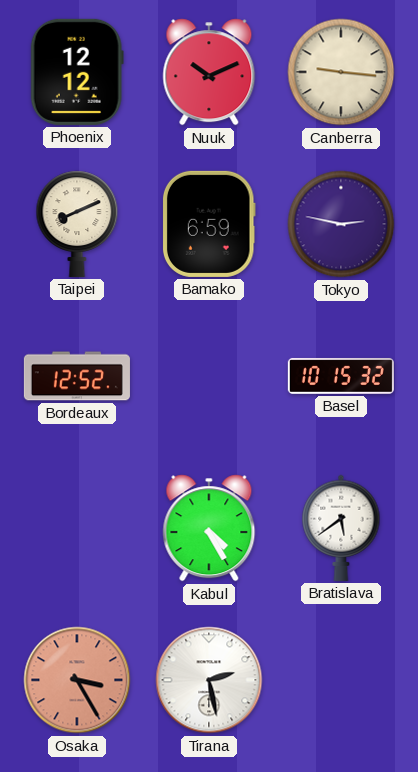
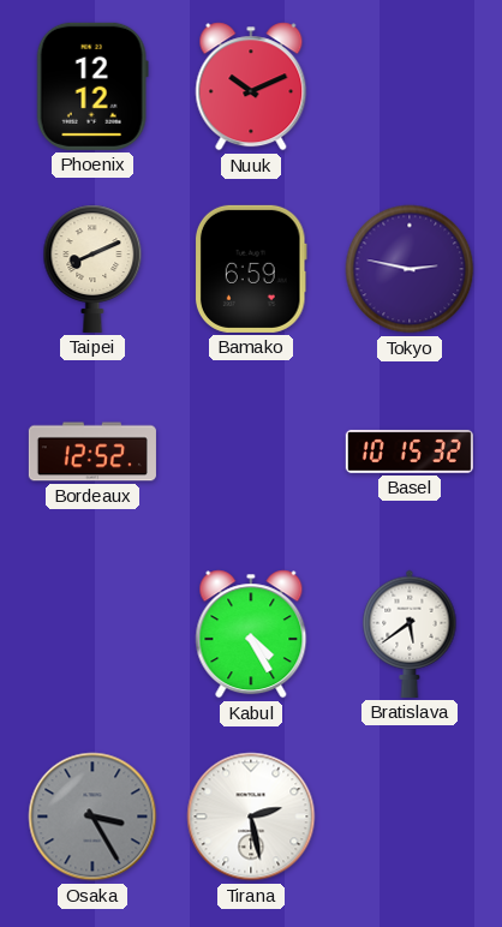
Canberra: 9:16 -> none
Osaka dial: salmon -> grey
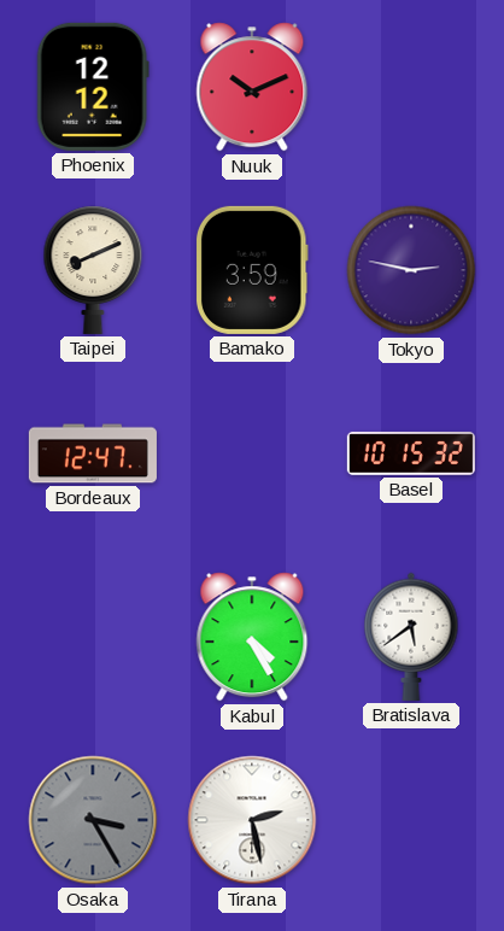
Bamako: 6:59 -> 3:59
Bordeaux: 12:52 -> 12:47
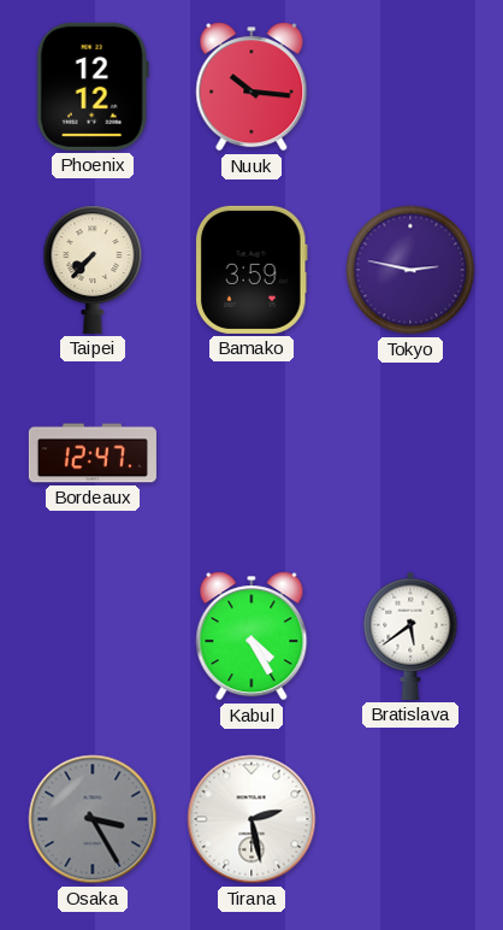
Nuuk: 10:11 -> 10:16
Taipei: 8:11 -> 7:37
Basel: 10:15 -> none
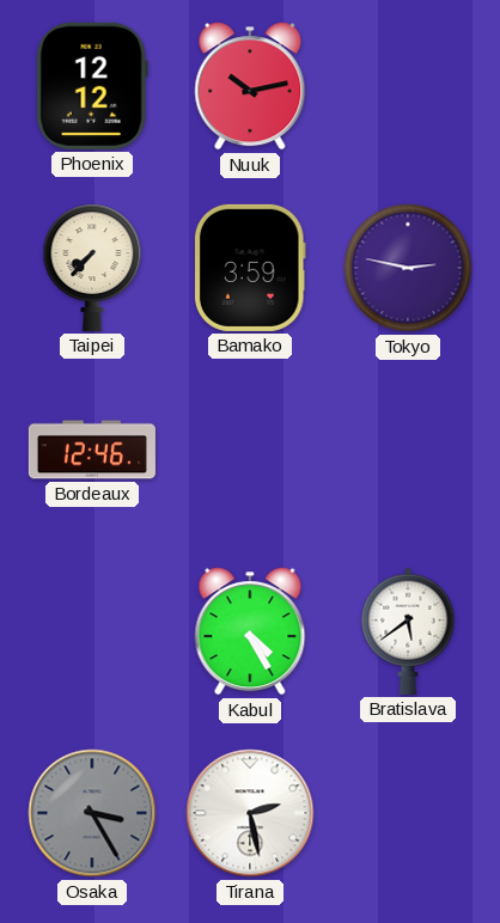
Nuuk: 10:16 -> 10:13
Bordeaux: 12:47 -> 12:46
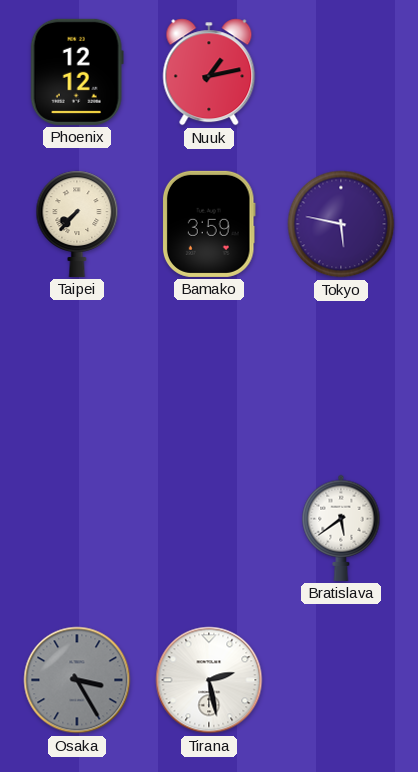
Nuuk: 10:13 -> 1:13
Tokyo: 2:47 -> 5:47
Bordeaux: 12:46 -> none
Kabul: 4:25 -> none
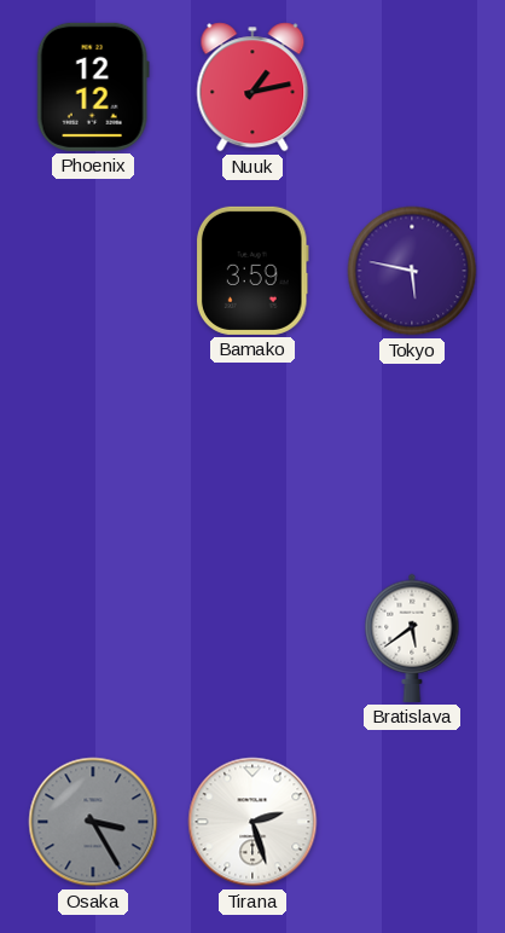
Taipei: 7:37 -> none
Tirana: 2:28 -> 2:27
